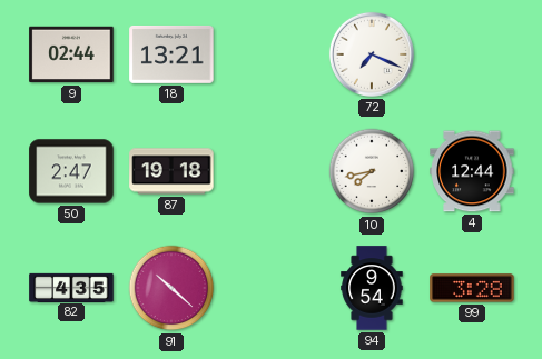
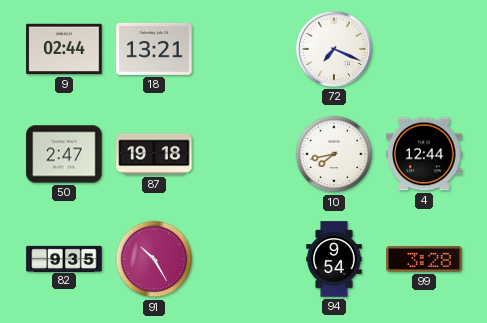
82: 4:35 -> 9:35
91: 10:22 -> 10:25
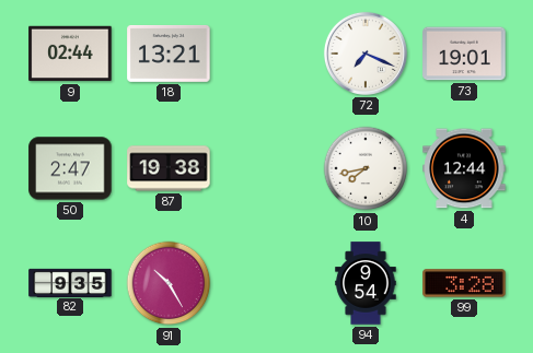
73: none -> 19:01
87: 19:18 -> 19:38
